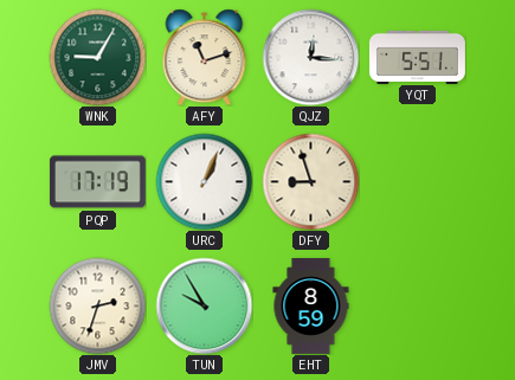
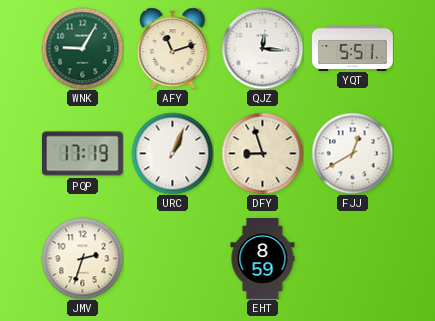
FJJ: none -> 12:40
TUN: 9:55 -> none
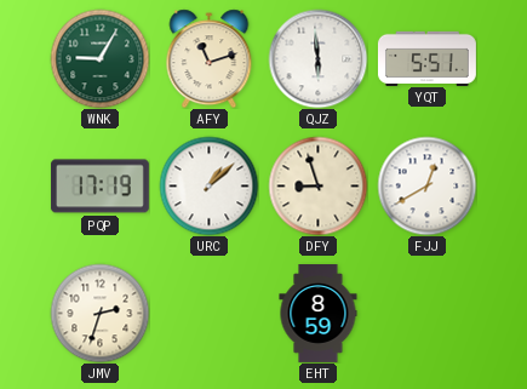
QJZ: 12:16 -> 5:59
URC: 1:04 -> 1:08
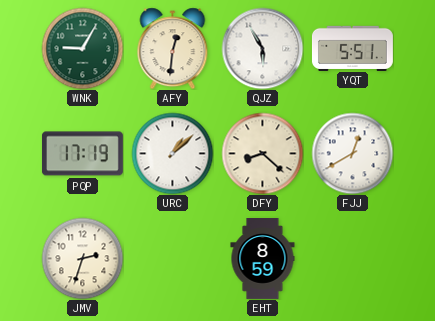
AFY: 11:12 -> 12:31
QJZ: 5:59 -> 5:55
DFY: 8:57 -> 8:22
